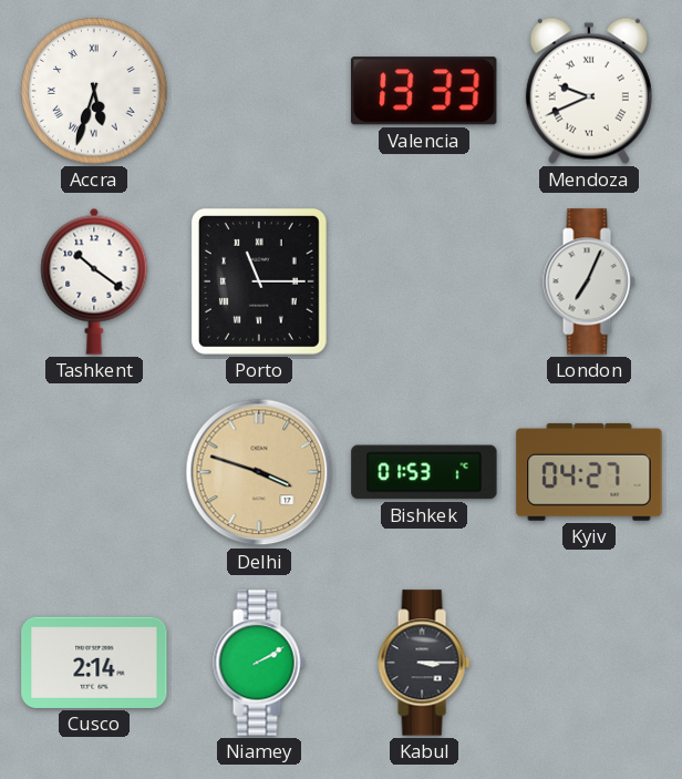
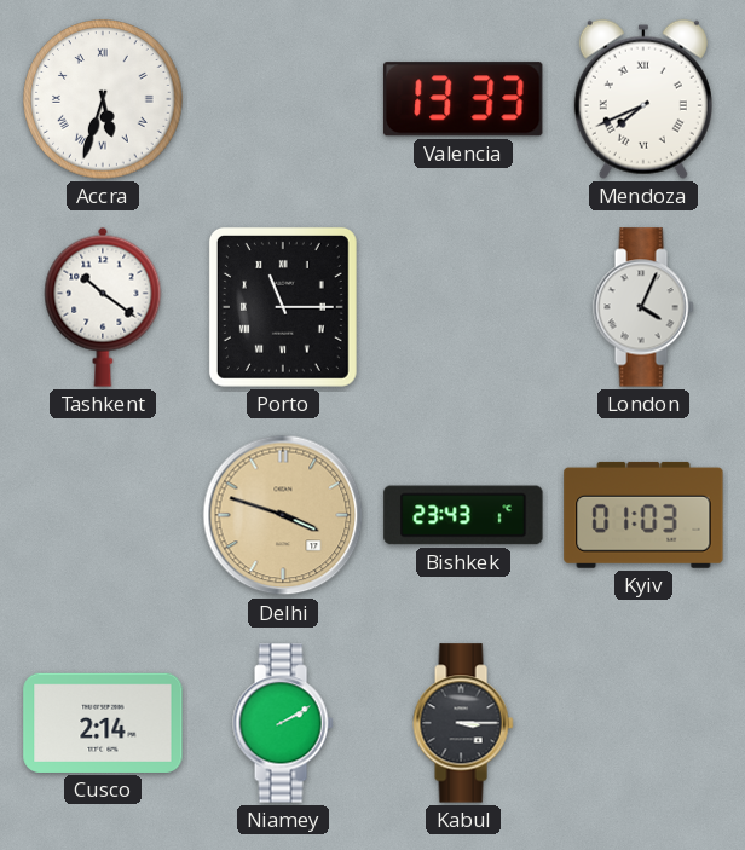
Mendoza: 9:41 -> 7:41
London: 7:04 -> 4:04
Bishkek: 01:53 -> 23:43
Kyiv: 04:27 -> 01:03
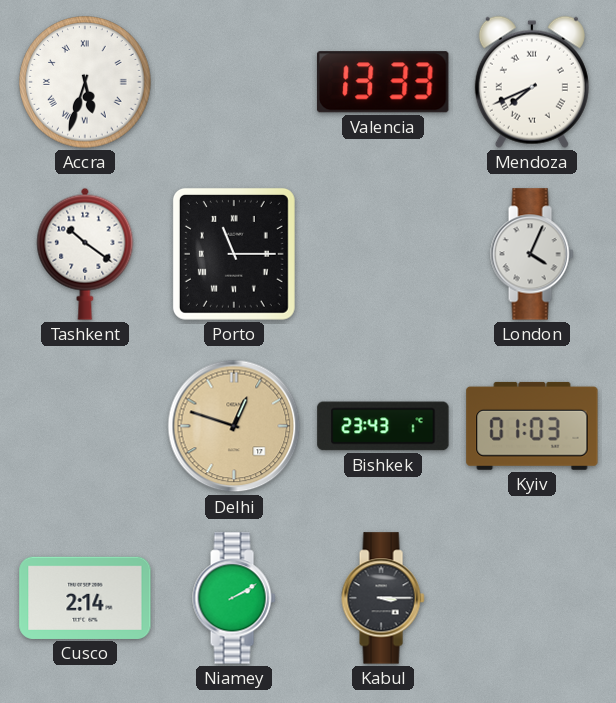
Delhi: 3:48 -> 12:48
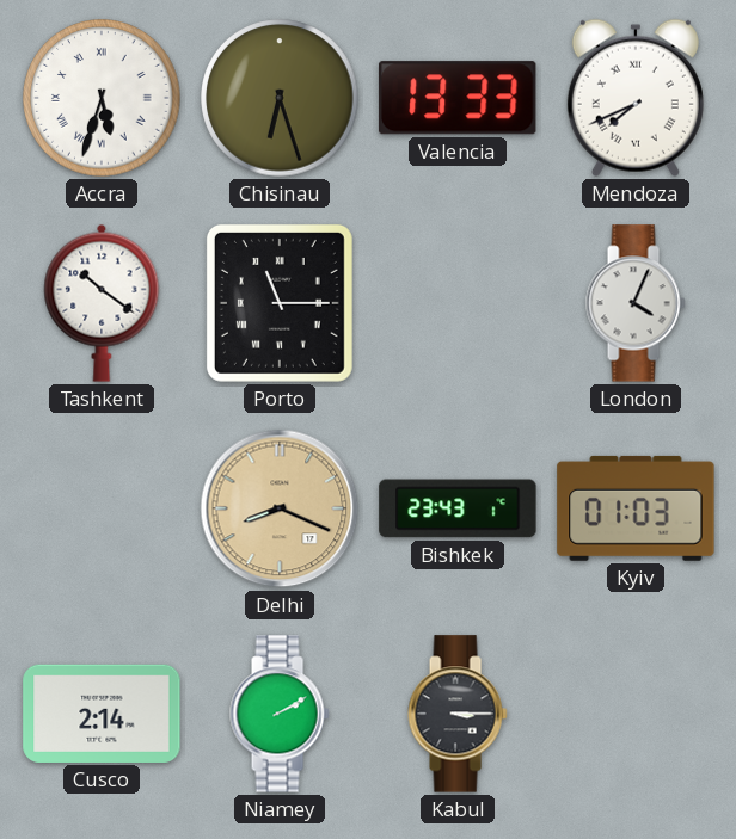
Chisinau: none -> 6:27
Delhi: 12:48 -> 8:19
